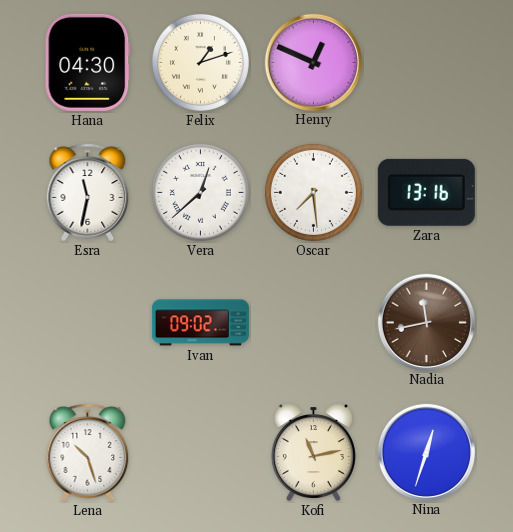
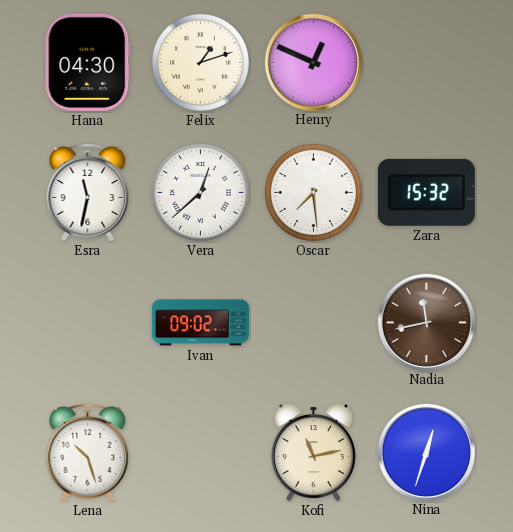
Zara: 13:16 -> 15:32
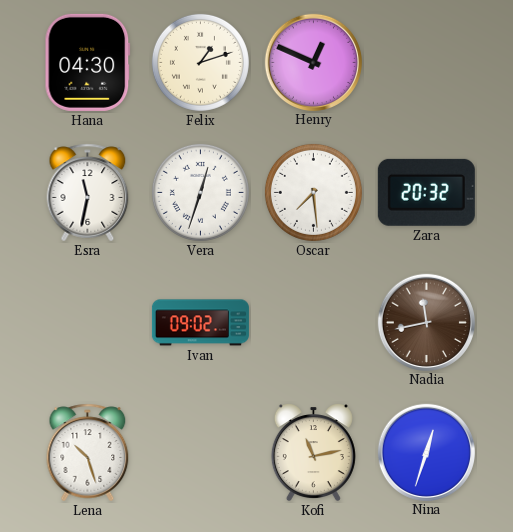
Vera: 12:38 -> 12:33
Zara: 15:32 -> 20:32
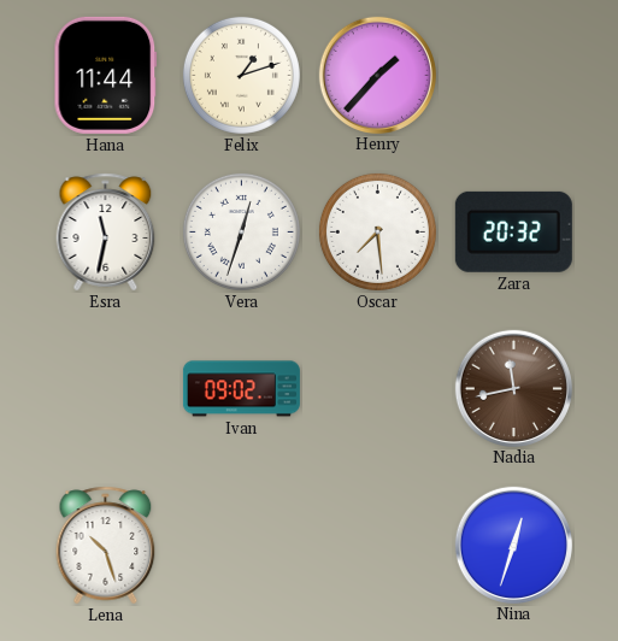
Hana: 04:30 -> 11:44
Henry: 12:49 -> 1:37
Kofi: 11:13 -> none
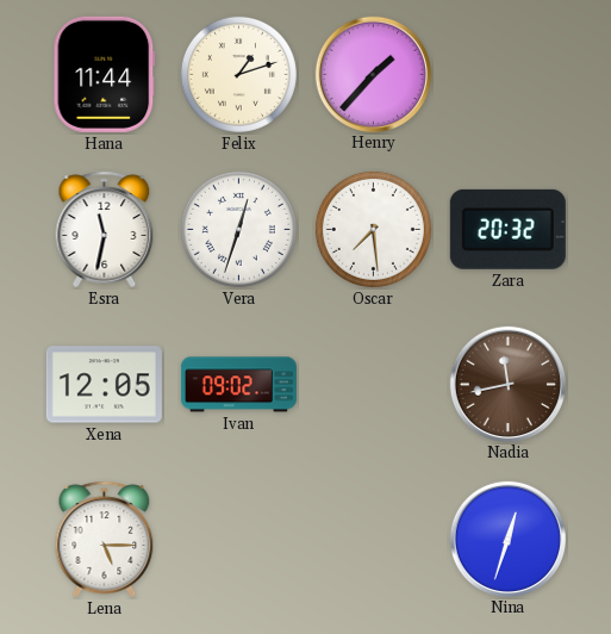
Xena: none -> 12:05
Lena: 10:27 -> 5:15
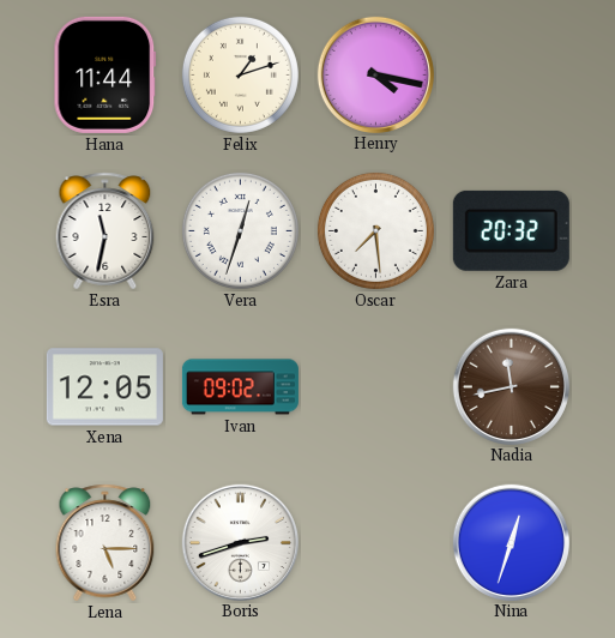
Henry: 1:37 -> 4:17
Boris: none -> 2:42
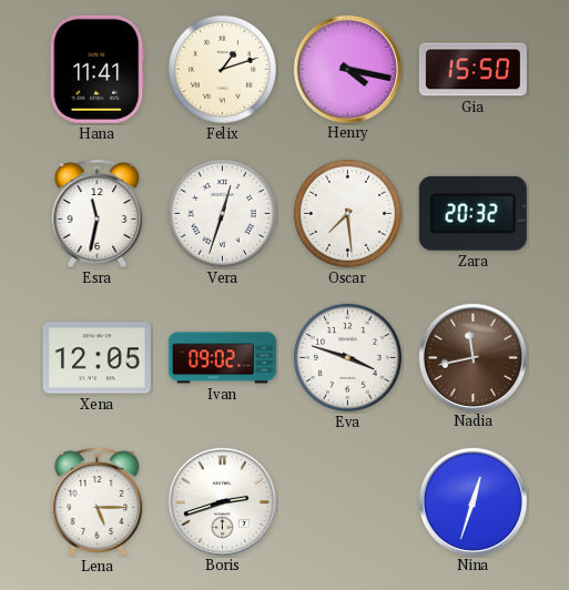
Hana: 11:44 -> 11:41
Gia: none -> 15:50
Eva: none -> 3:48
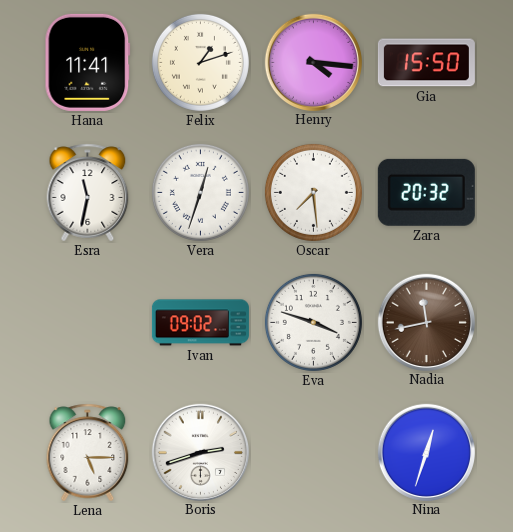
Henry: 4:17 -> 4:16
Xena: 12:05 -> none
